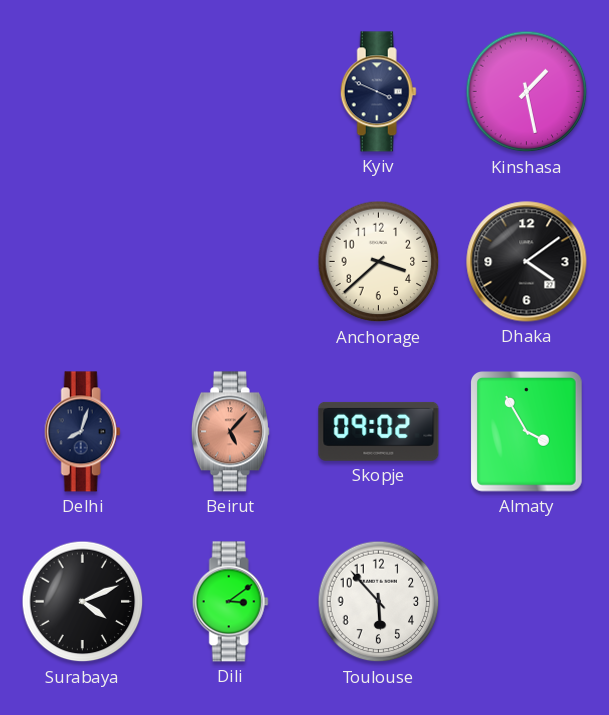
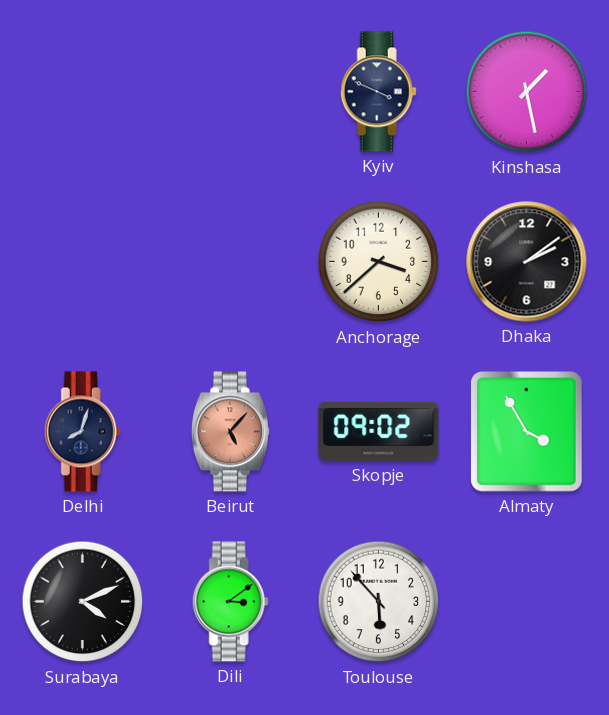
Dhaka: 4:09 -> 2:09
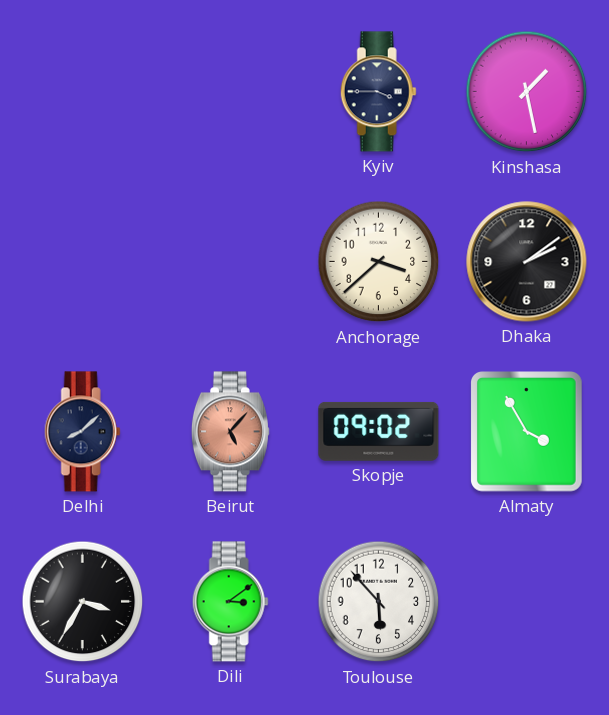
Kyiv: 3:49 -> 3:45
Delhi: 8:03 -> 8:08
Surabaya: 4:11 -> 3:35
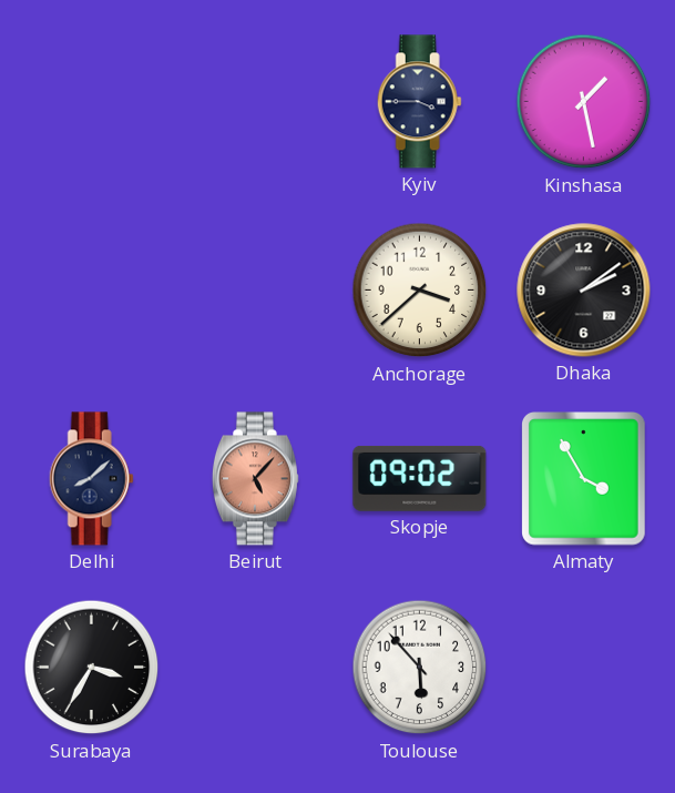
Dili: 3:09 -> none
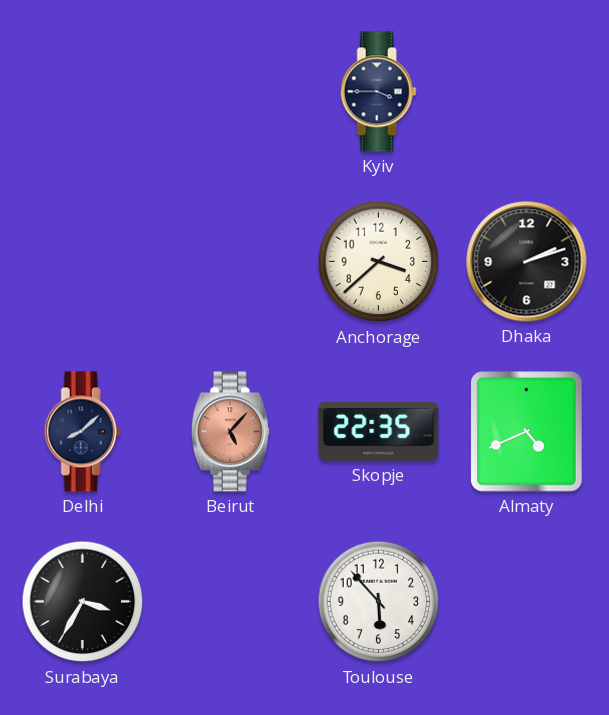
Kinshasa: 1:28 -> none
Dhaka: 2:09 -> 2:12
Skopje: 09:02 -> 22:35
Almaty: 3:55 -> 4:41
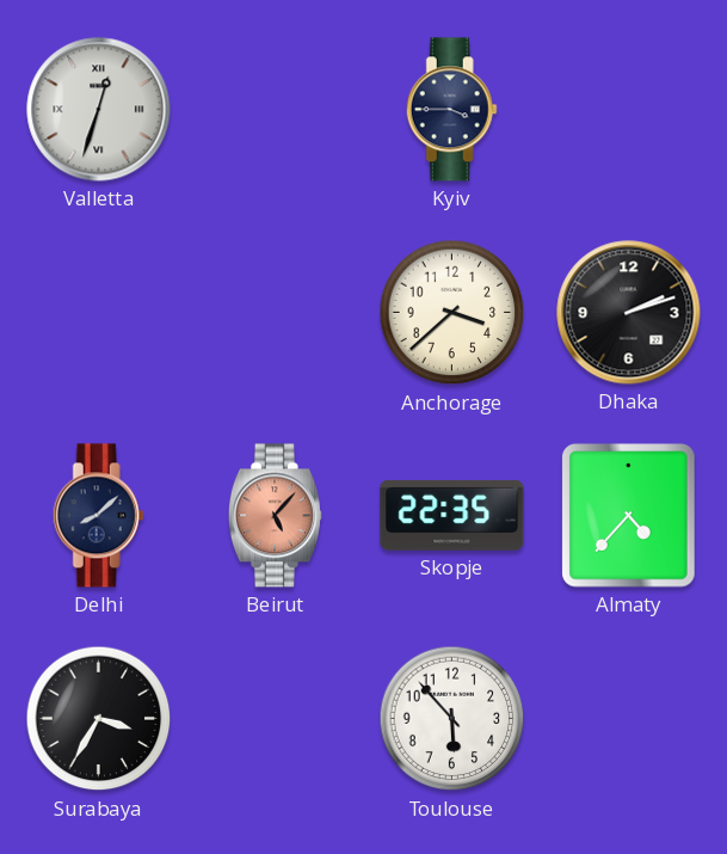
Valletta: none -> 12:33
Almaty: 4:41 -> 4:37
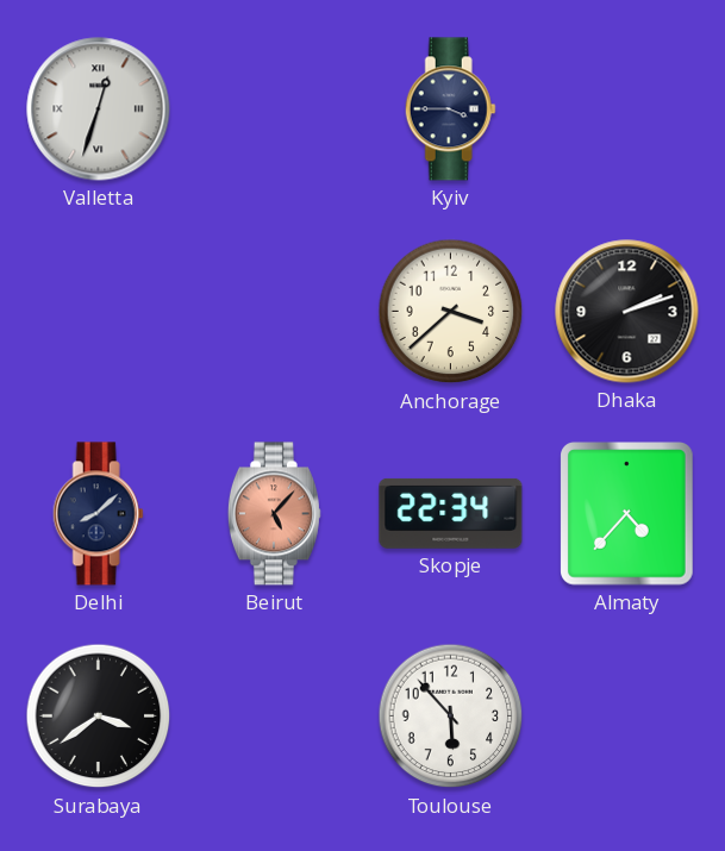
Skopje: 22:35 -> 22:34
Surabaya: 3:35 -> 3:39
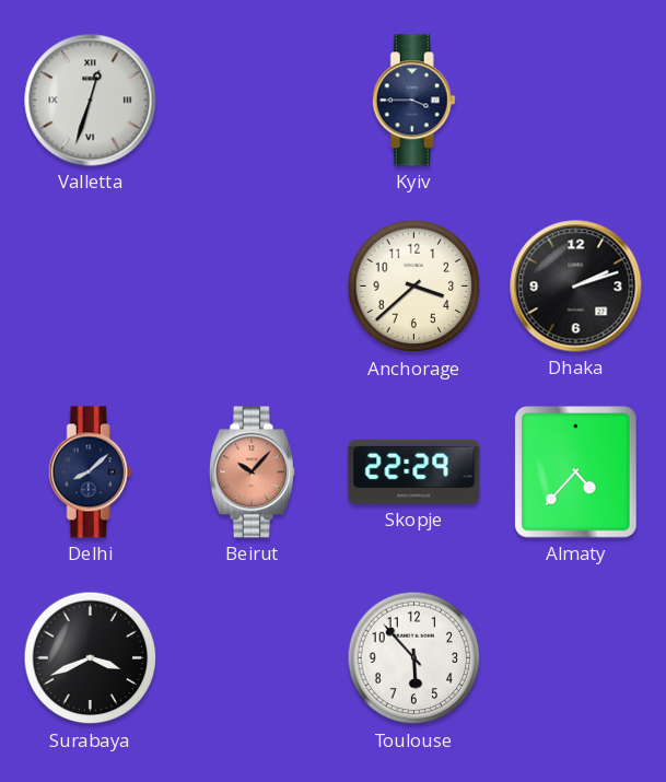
Beirut: 5:07 -> 10:07
Skopje: 22:34 -> 22:29
Surabaya: 3:39 -> 3:41
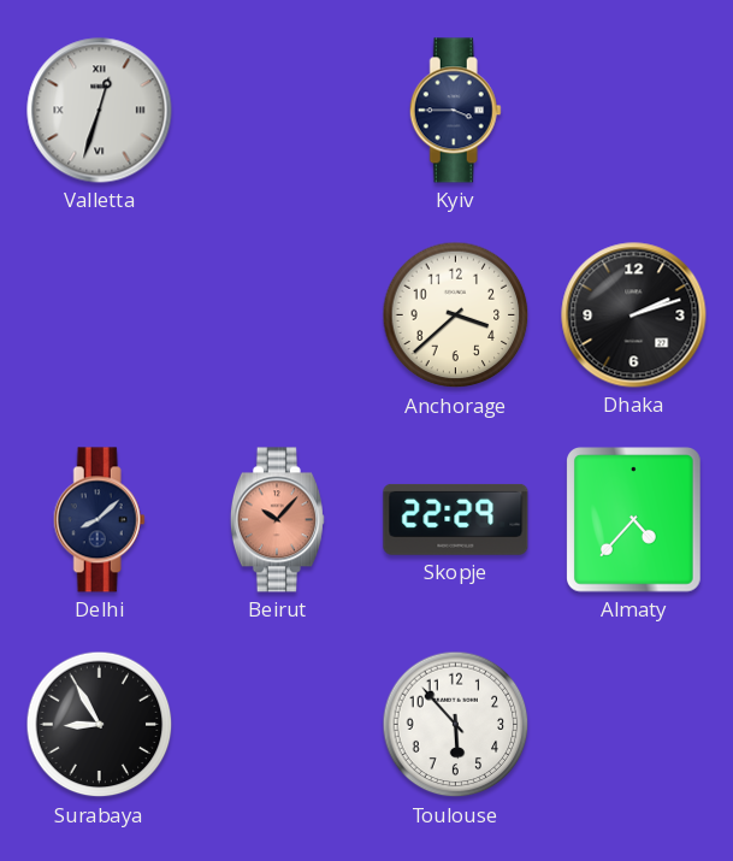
Surabaya: 3:41 -> 8:55
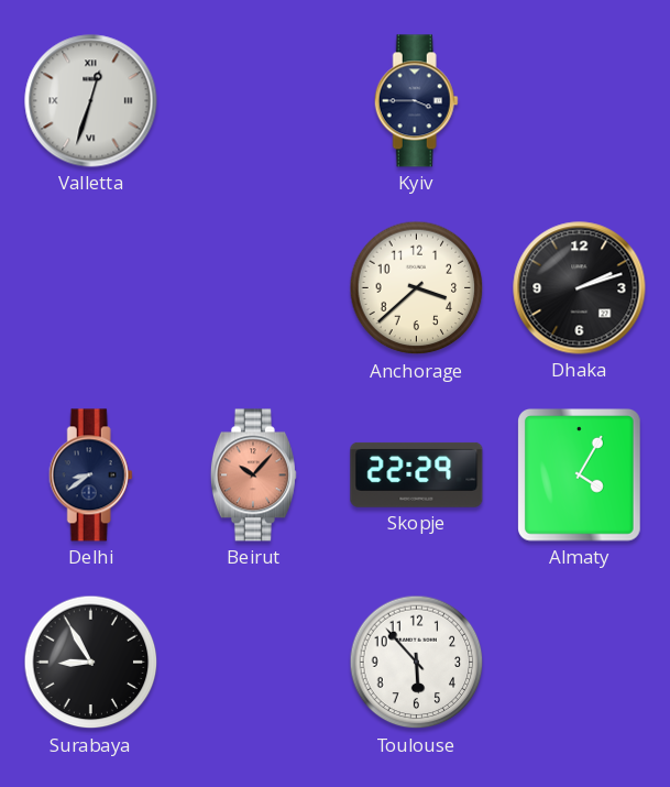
Delhi: 8:08 -> 8:39
Almaty: 4:37 -> 4:05
